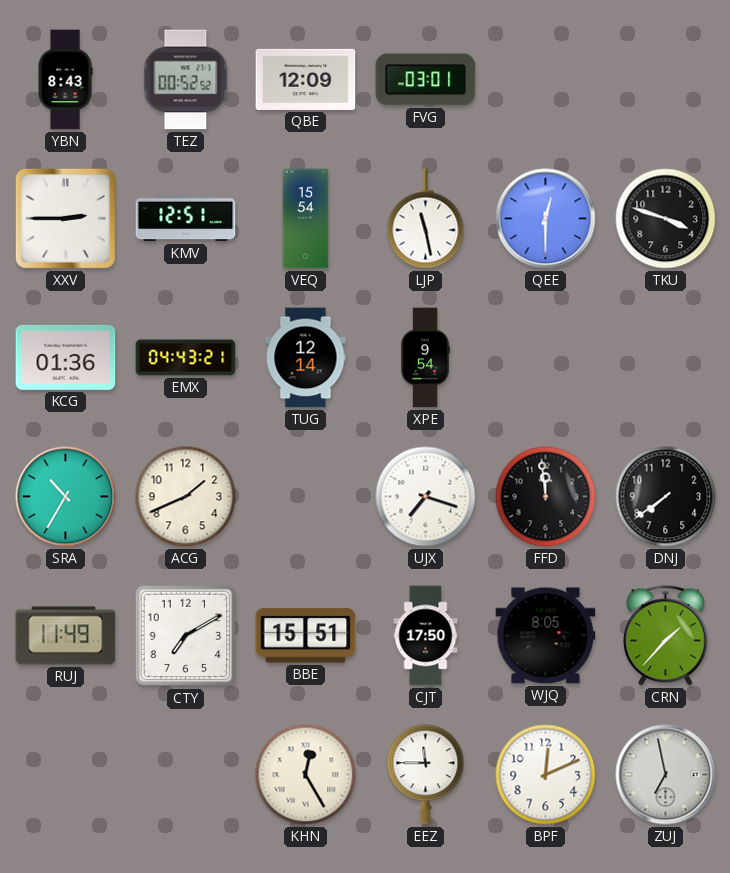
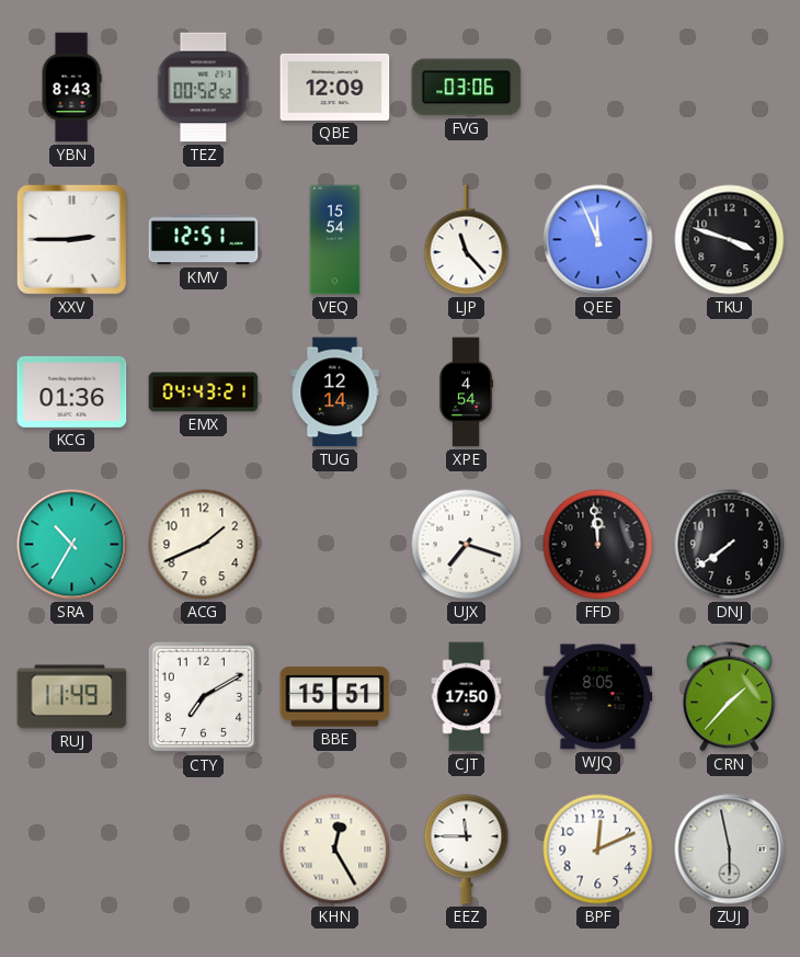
FVG: 03:01 -> 03:06
LJP: 11:28 -> 11:23
QEE: 12:30 -> 11:56
XPE: 9:54 -> 4:54
ZUJ: 6:58 -> 5:58
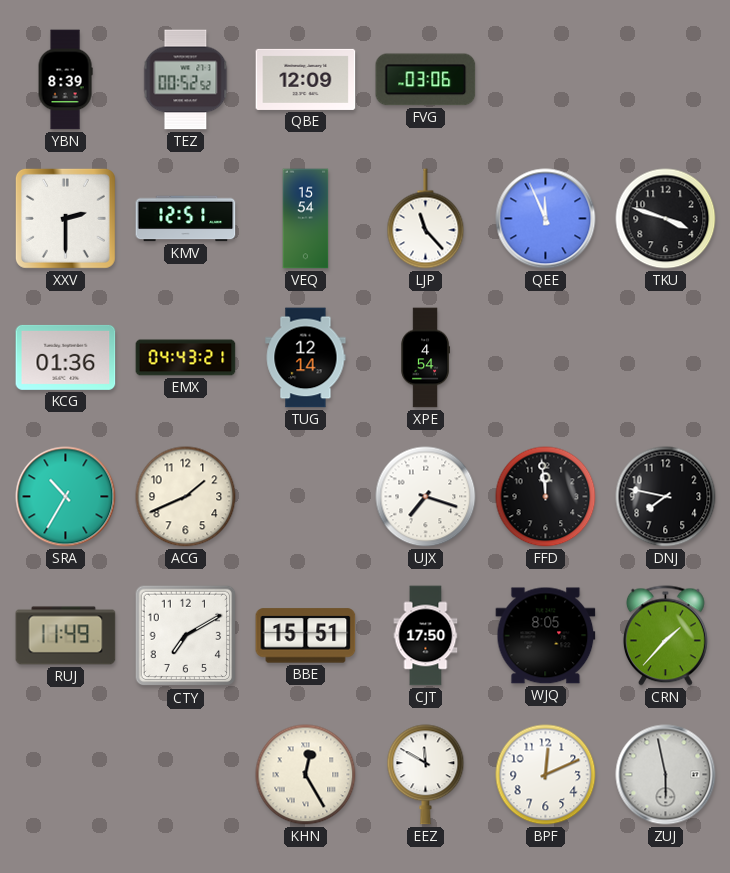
YBN: 8:43 -> 8:39
XXV: 2:45 -> 2:30
DNJ: 7:39 -> 7:47
EEZ: 11:45 -> 11:50
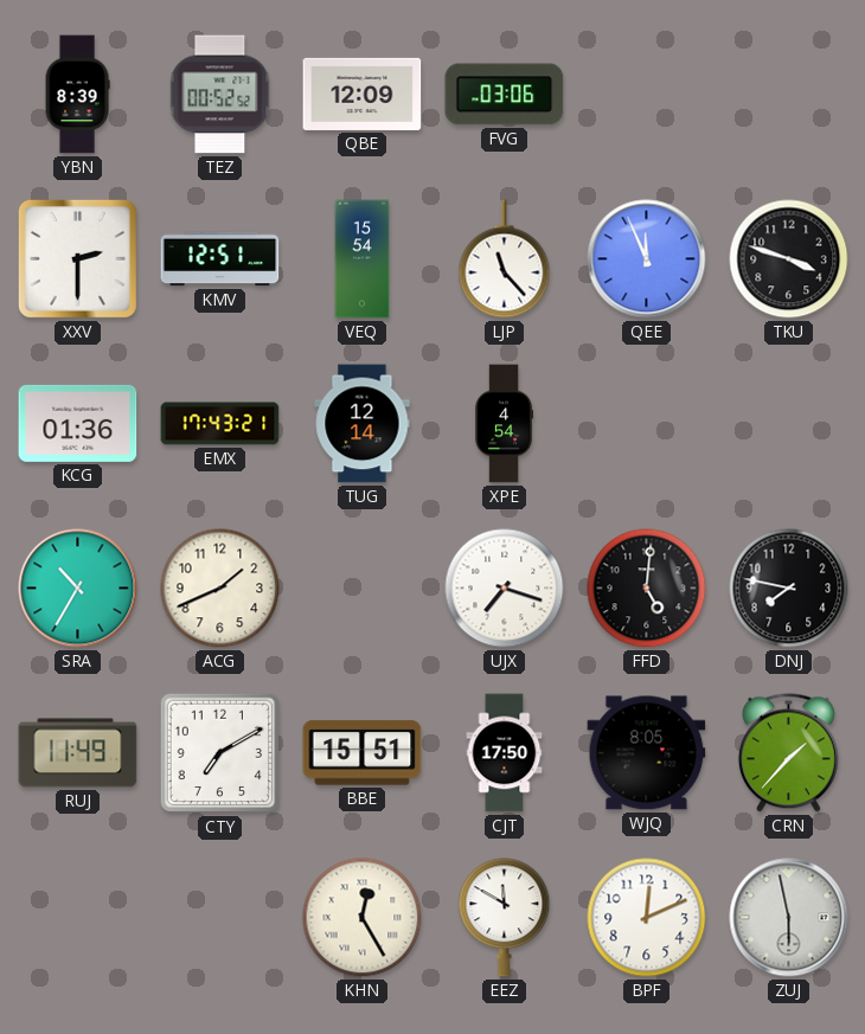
EMX: 04:43 -> 17:43
FFD: 11:59 -> 5:01
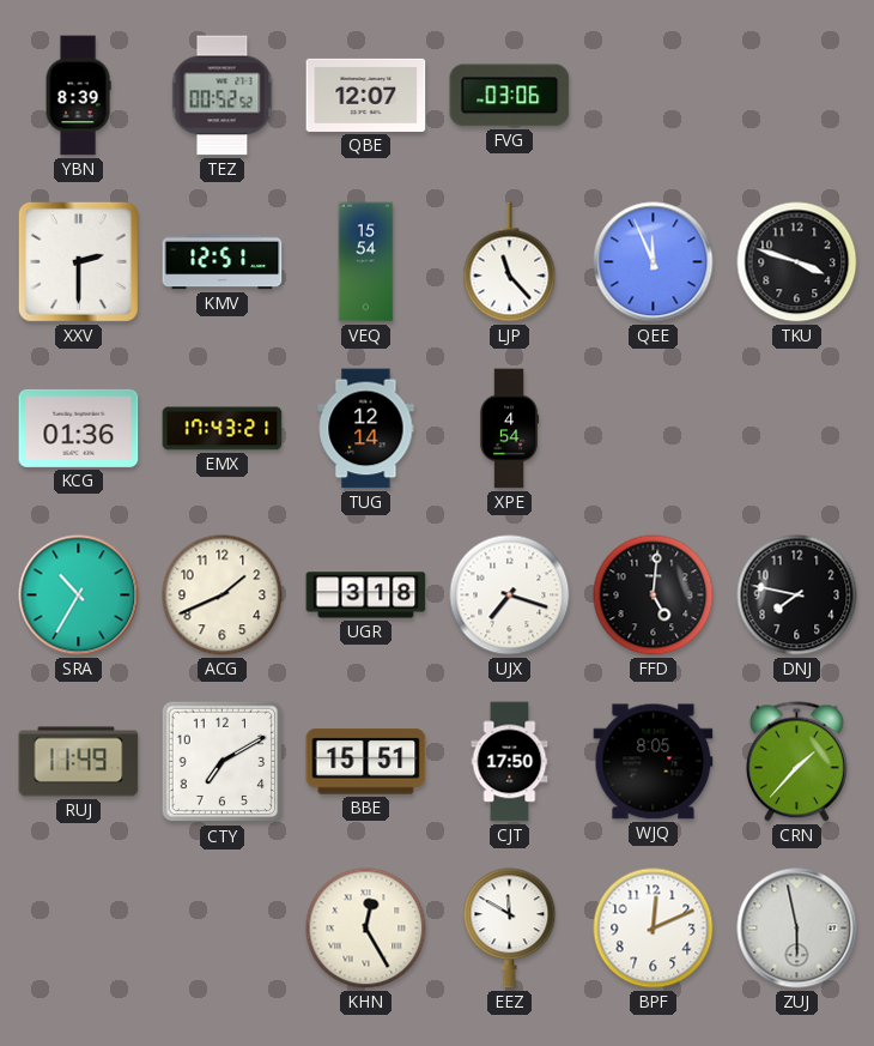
QBE: 12:09 -> 12:07
UGR: none -> 3:18
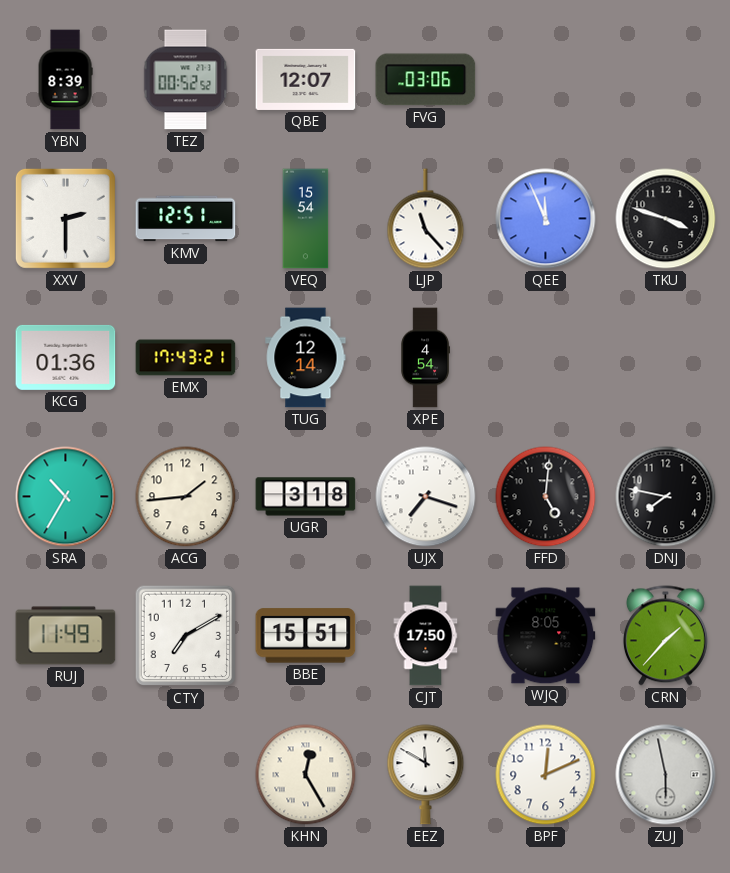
ACG: 1:41 -> 1:44
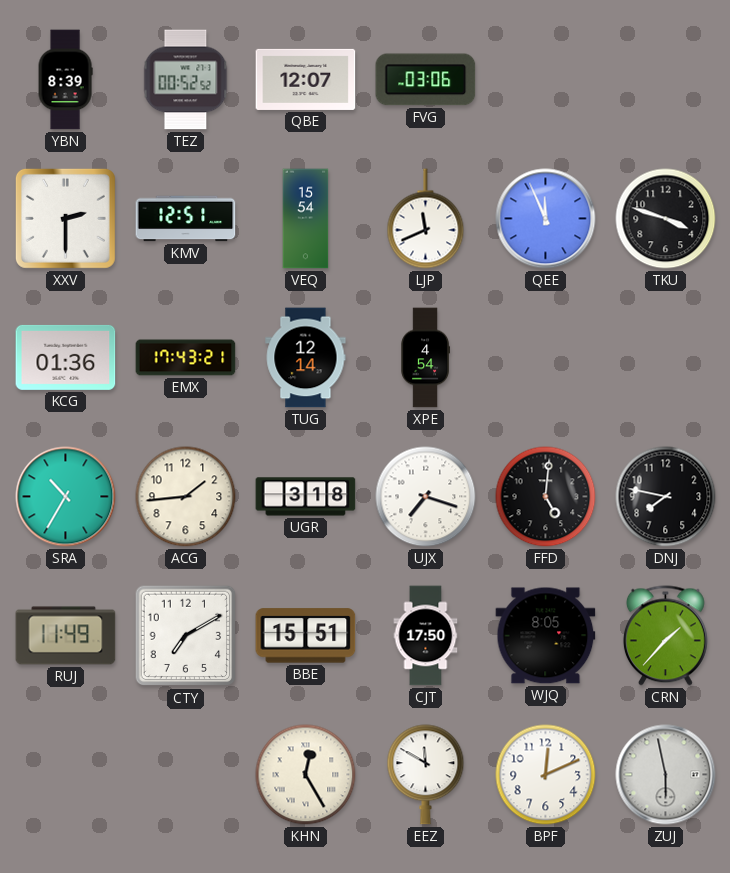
LJP: 11:23 -> 11:41
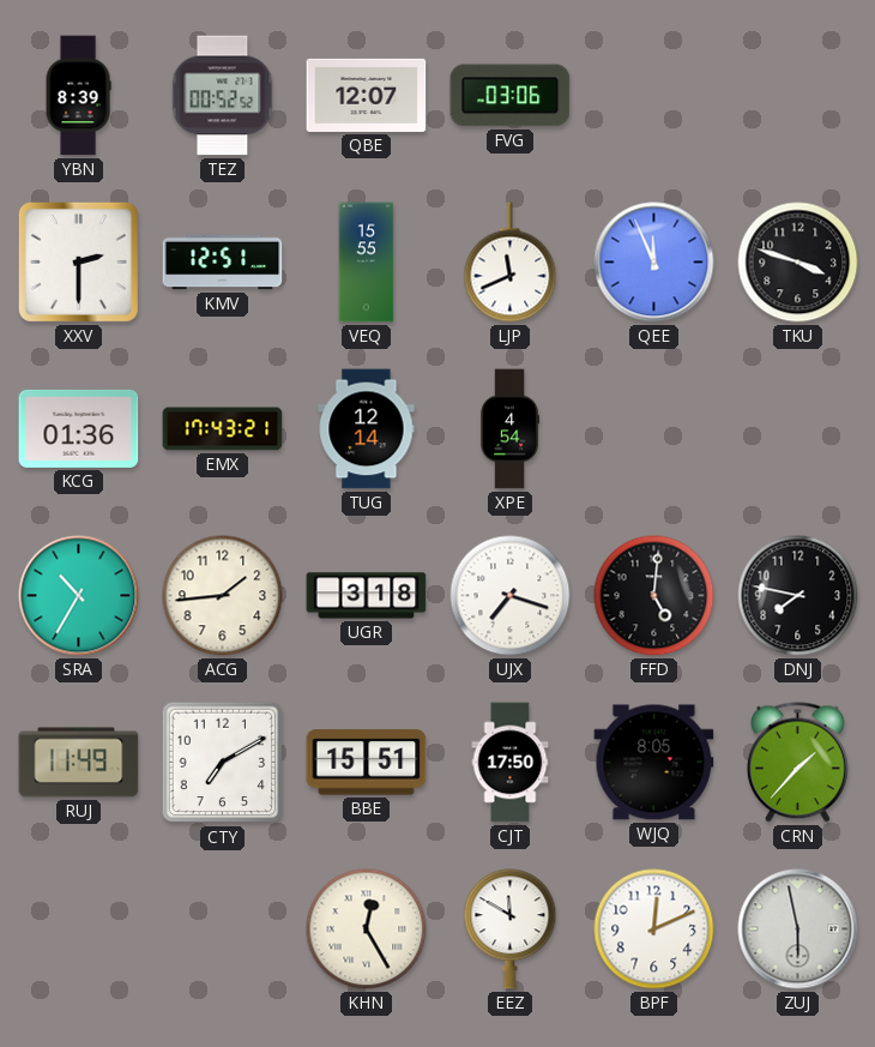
VEQ: 15:54 -> 15:55
